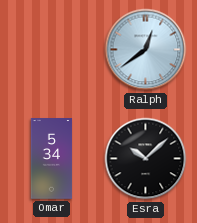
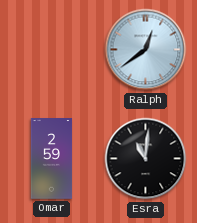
Omar: 5:34 -> 2:59
Esra: 10:08 -> 11:01
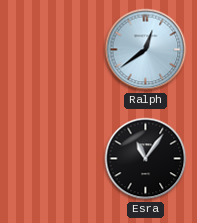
Omar: 2:59 -> none
Esra: 11:01 -> 11:06
